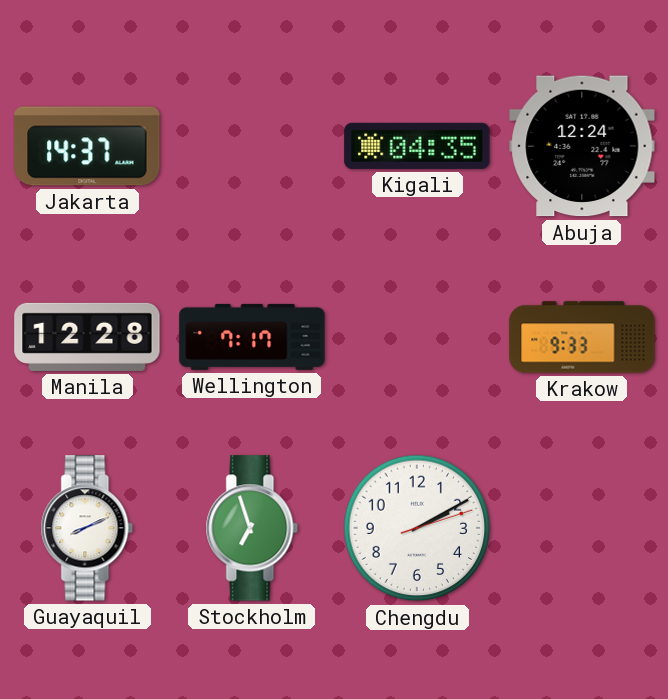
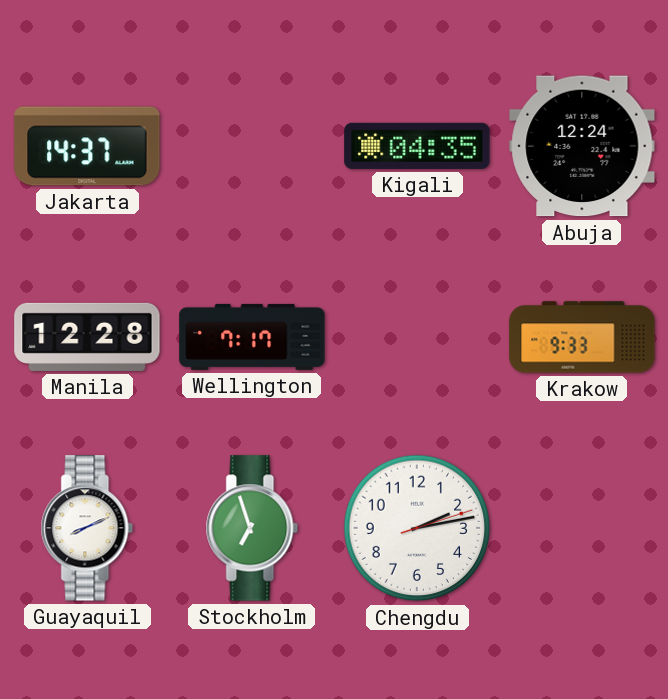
Chengdu: 2:10 -> 2:13
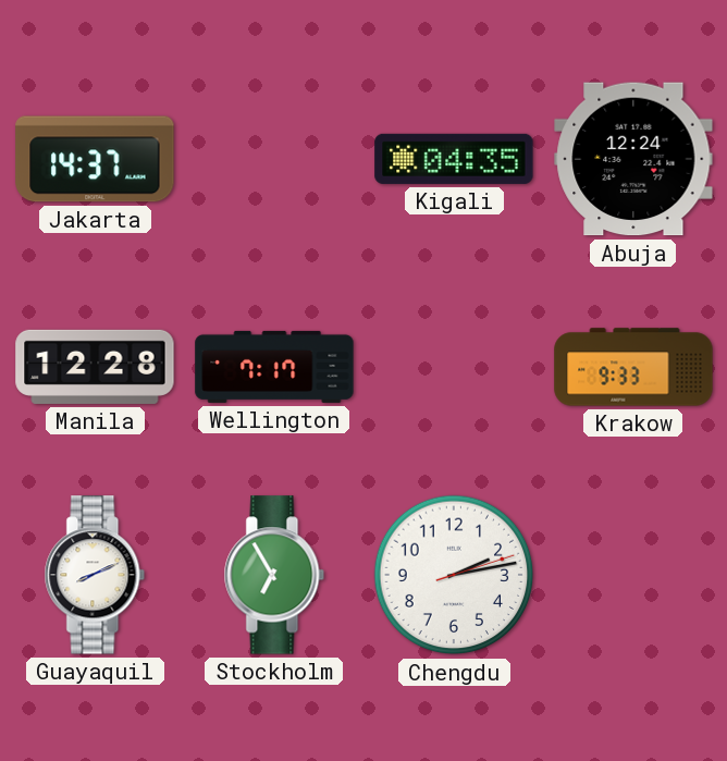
Stockholm: 6:57 -> 6:55
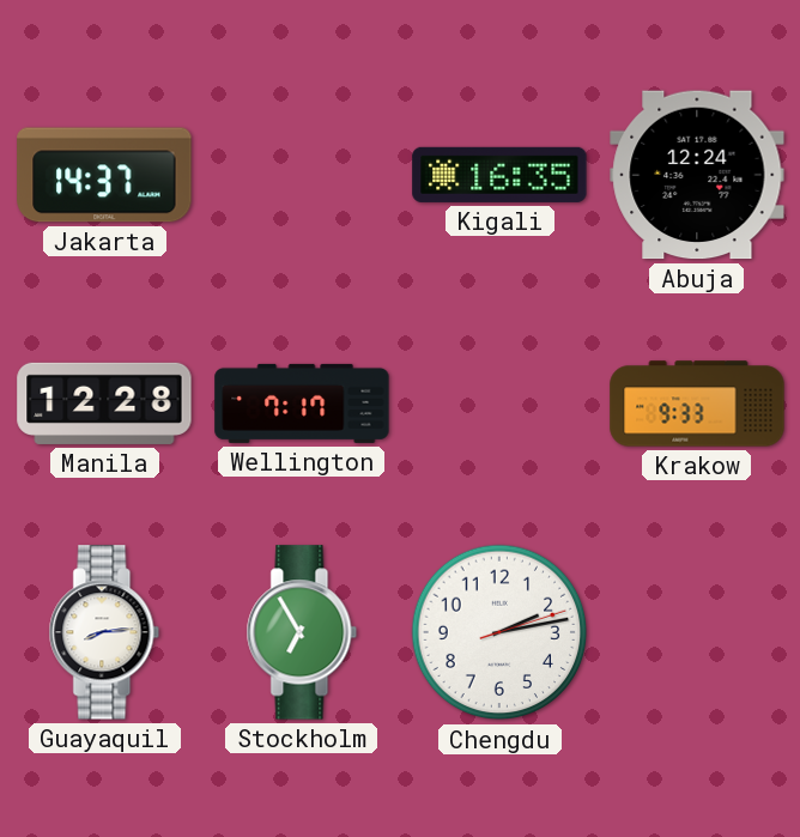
Kigali: 04:35 -> 16:35
Guayaquil: 8:11 -> 8:14
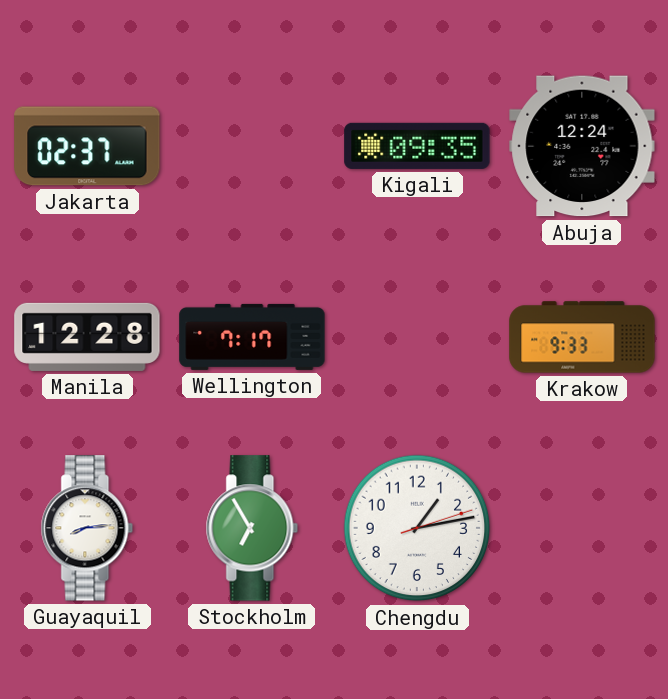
Jakarta: 14:37 -> 02:37
Kigali: 16:35 -> 09:35
Chengdu: 2:13 -> 1:13
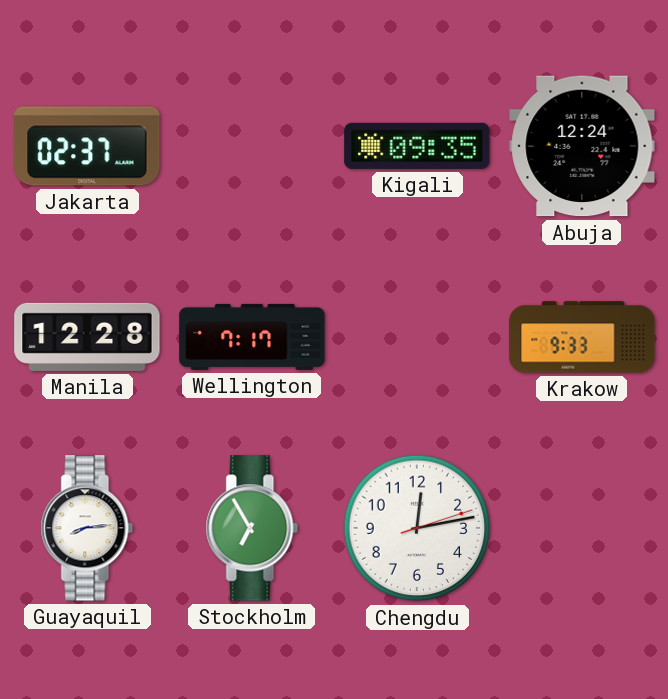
Chengdu: 1:13 -> 12:13
